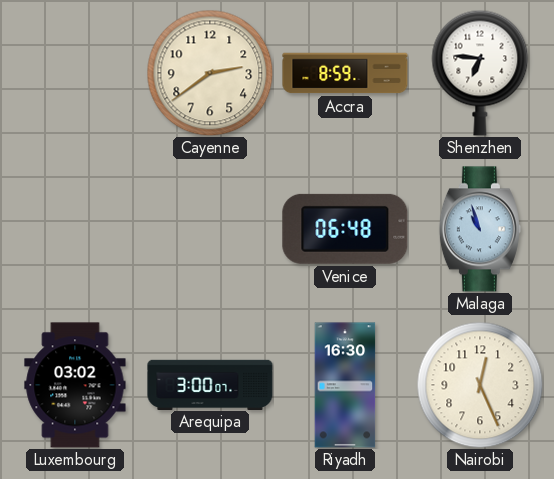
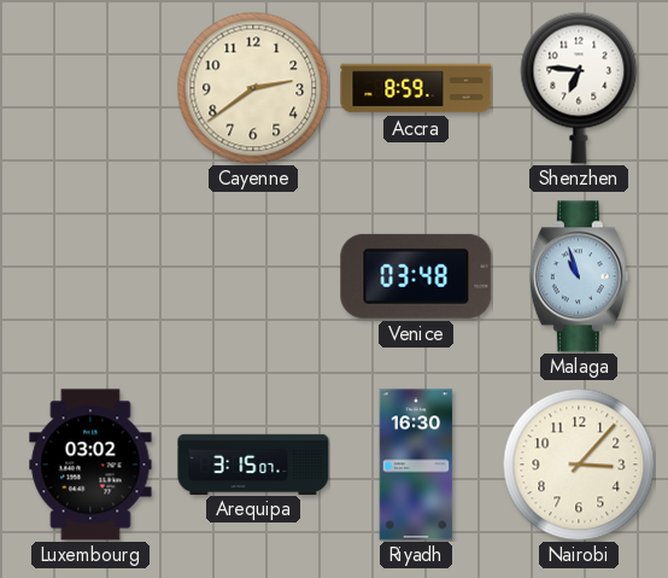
Venice: 06:48 -> 03:48
Arequipa: 3:00 -> 3:15
Nairobi: 12:26 -> 3:07
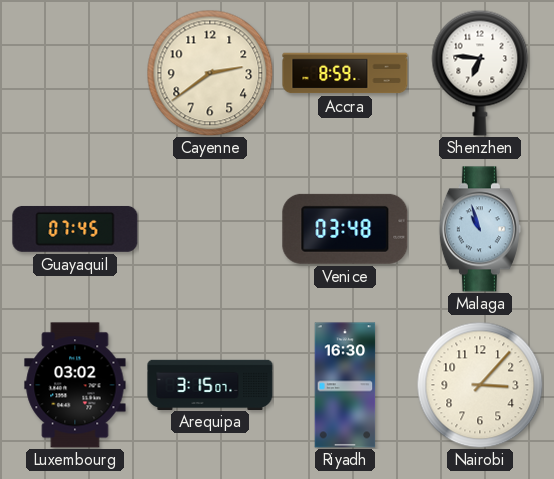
Guayaquil: none -> 07:45
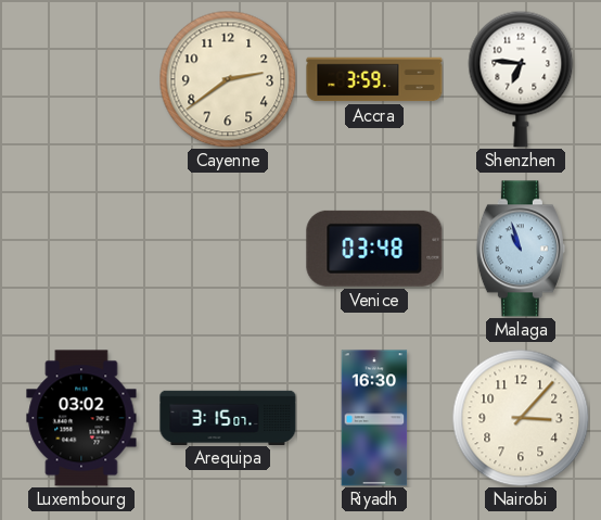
Accra: 8:59 -> 3:59
Guayaquil: 07:45 -> none
